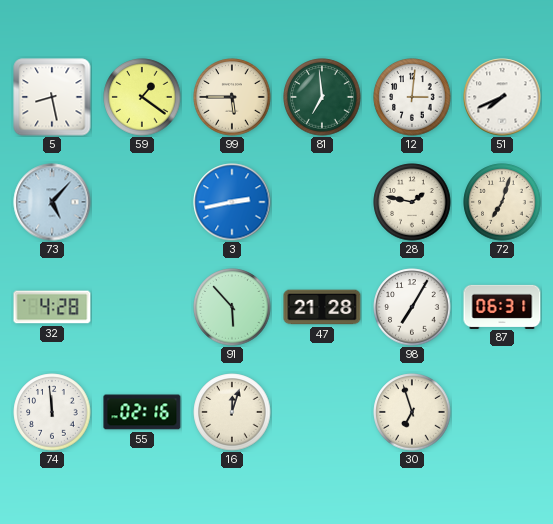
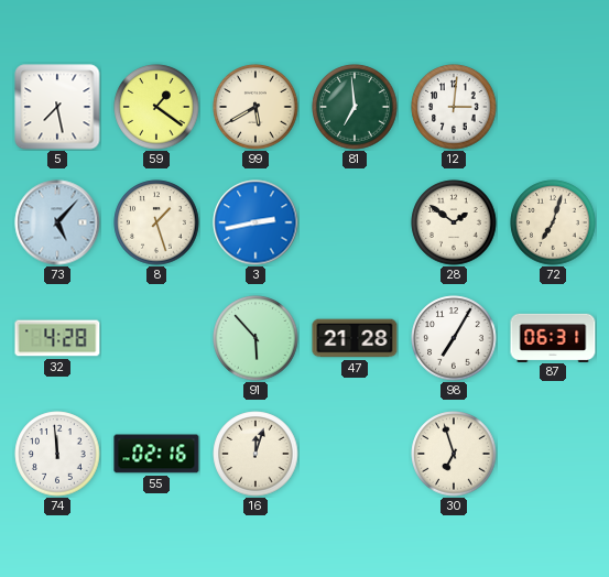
5: 8:28 -> 7:28
99: 5:45 -> 5:40
51: 7:41 -> none
8: none -> 1:27
28: 1:47 -> 1:51
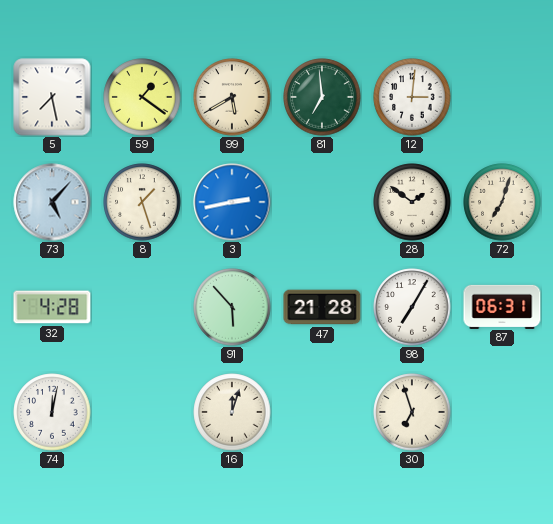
74: 11:59 -> 12:02
55: 02:16 -> none
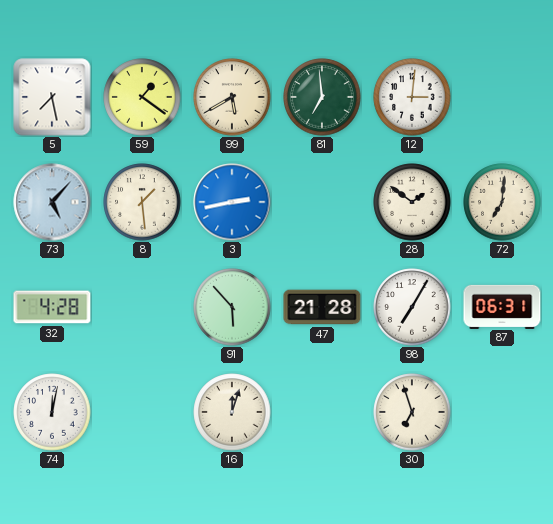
8: 1:27 -> 1:29
72: 7:03 -> 7:01
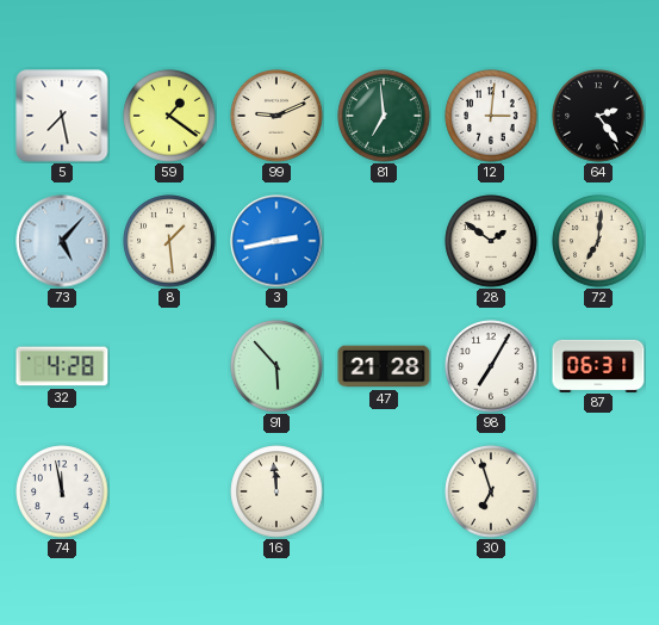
99: 5:40 -> 9:11
64: none -> 2:24
74: 12:02 -> 11:58
16: 12:03 -> 11:59
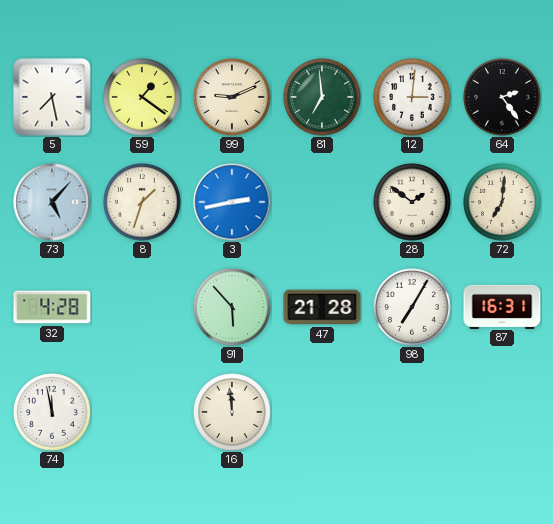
8: 1:29 -> 1:33
87: 06:31 -> 16:31
30: 6:57 -> none
